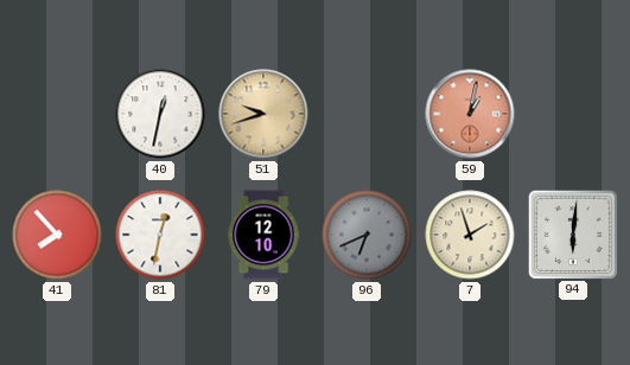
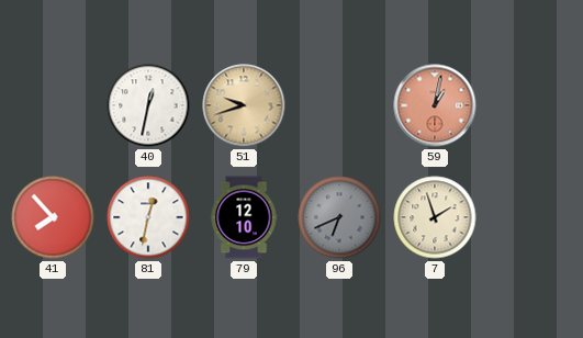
94: 6:01 -> none
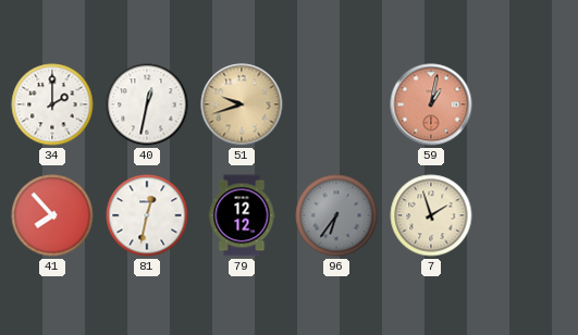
34: none -> 2:00
79: 12:10 -> 12:12
96: 6:41 -> 6:36
